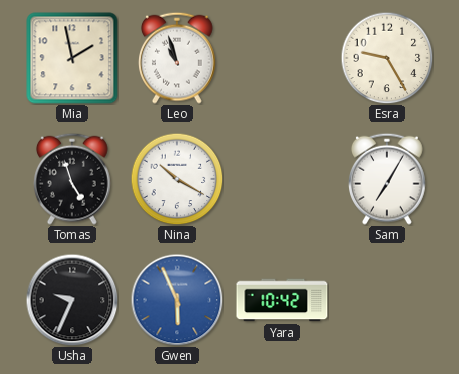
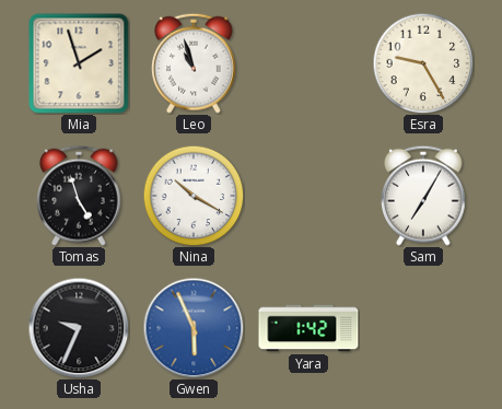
Mia: 1:58 -> 1:57
Yara: 10:42 -> 1:42
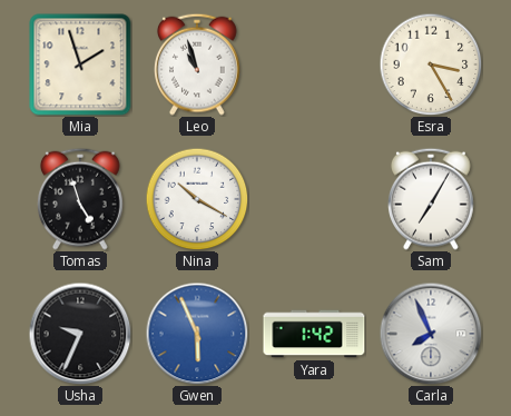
Esra: 9:25 -> 3:25
Carla: none -> 7:56
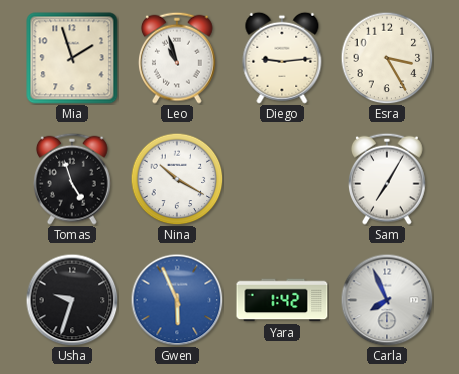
Diego: none -> 9:14
Usha: 9:34 -> 9:33
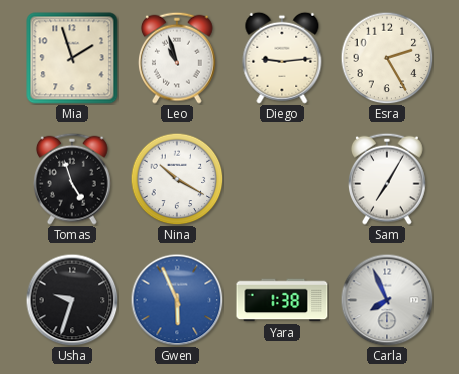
Esra: 3:25 -> 2:25
Yara: 1:42 -> 1:38
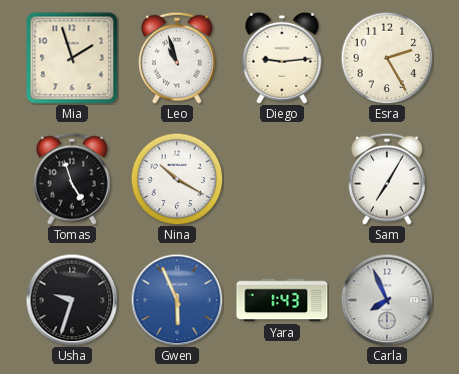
Yara: 1:38 -> 1:43
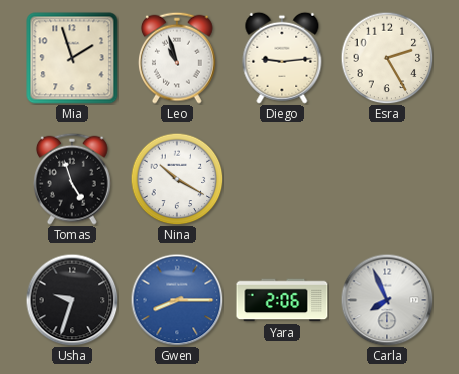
Sam: 7:05 -> none
Gwen: 5:56 -> 8:15
Yara: 1:43 -> 2:06
